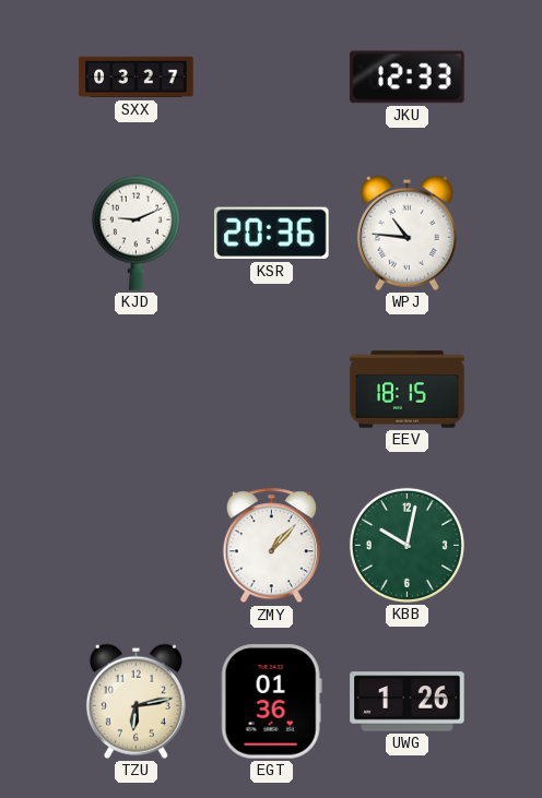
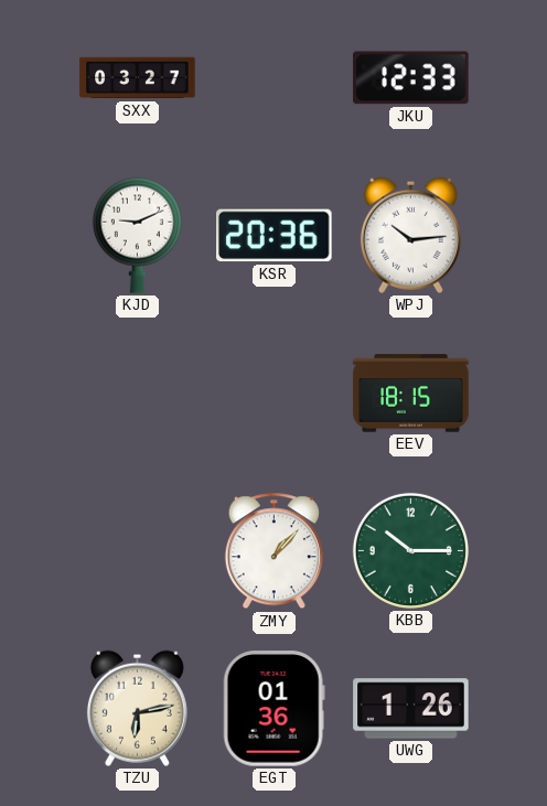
WPJ: 10:46 -> 10:14
KBB: 10:02 -> 10:15
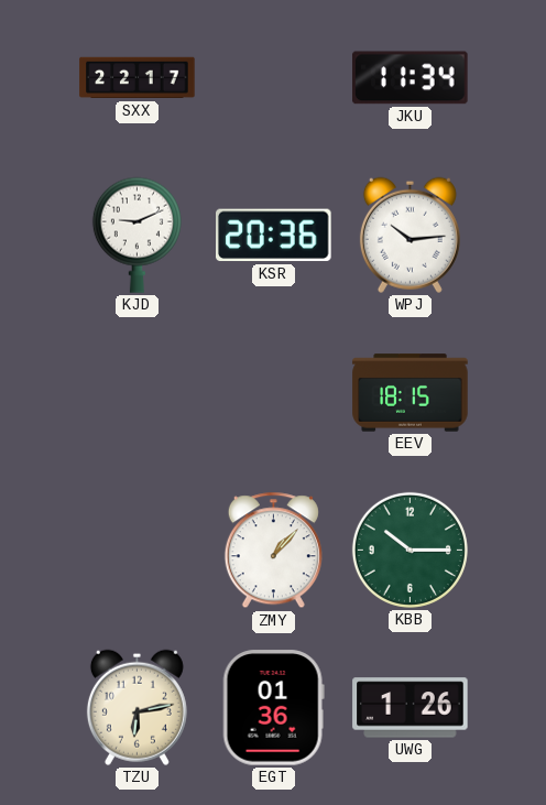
SXX: 03:27 -> 22:17
JKU: 12:33 -> 11:34
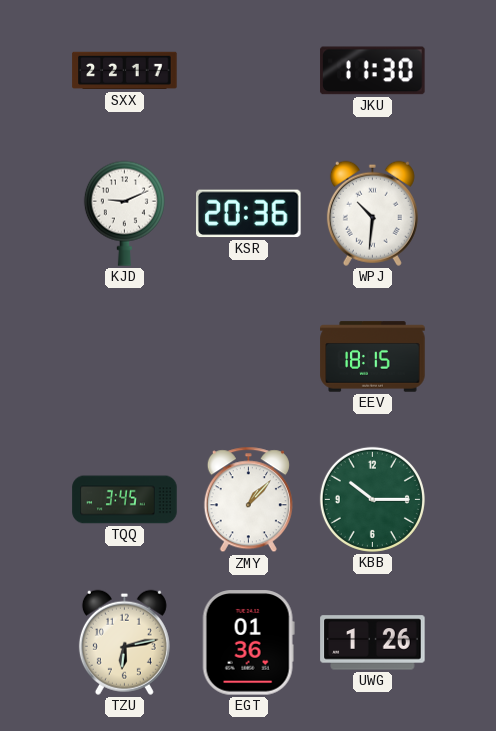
JKU: 11:34 -> 11:30
WPJ: 10:14 -> 10:31
TQQ: none -> 3:45
